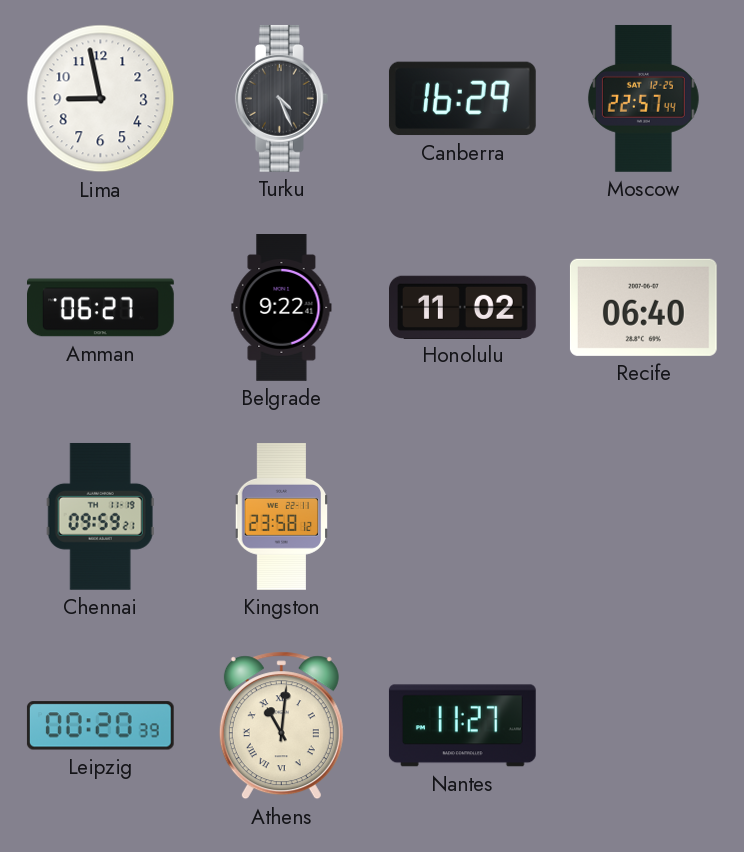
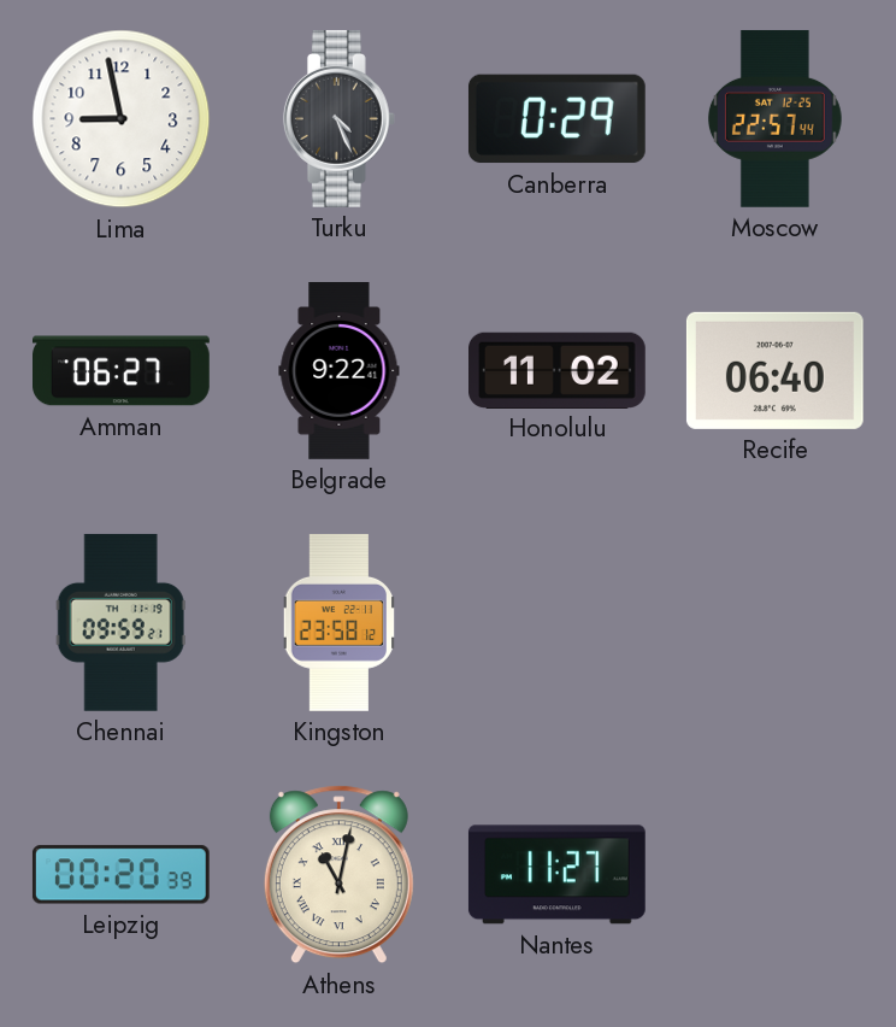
Canberra: 16:29 -> 0:29
Athens: 11:01 -> 11:02
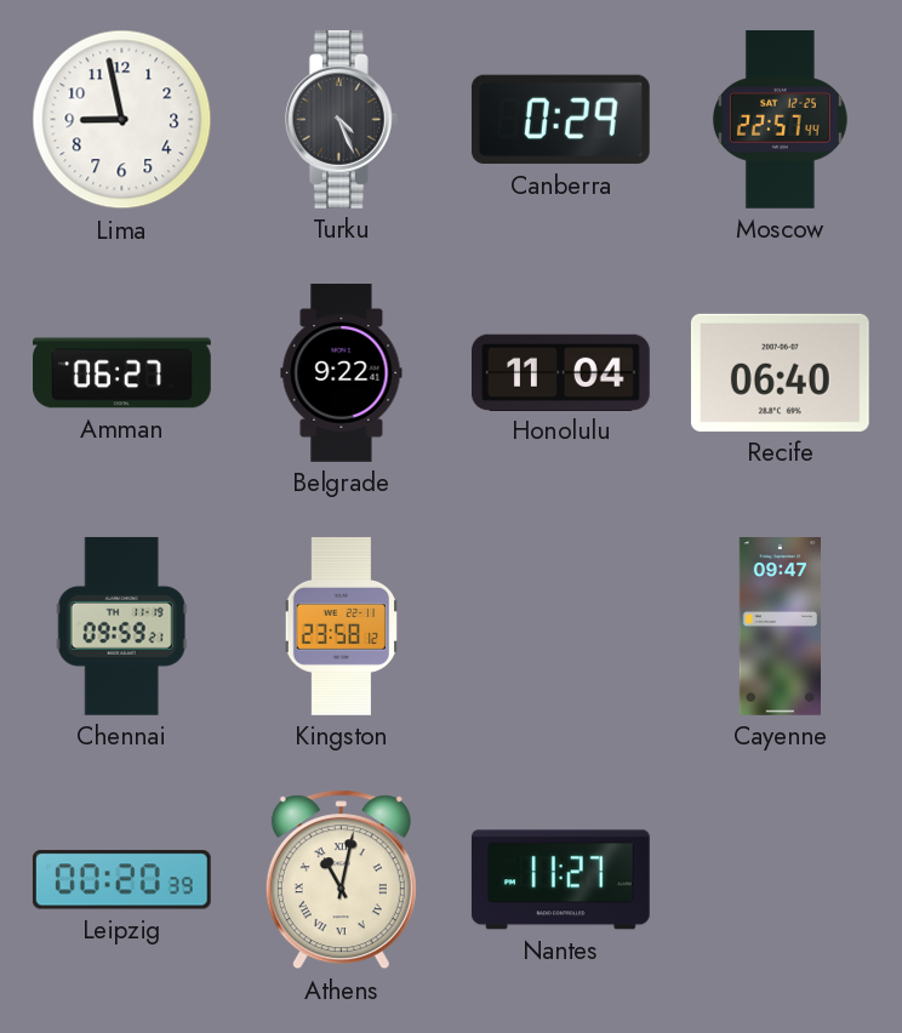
Honolulu: 11:02 -> 11:04
Cayenne: none -> 09:47
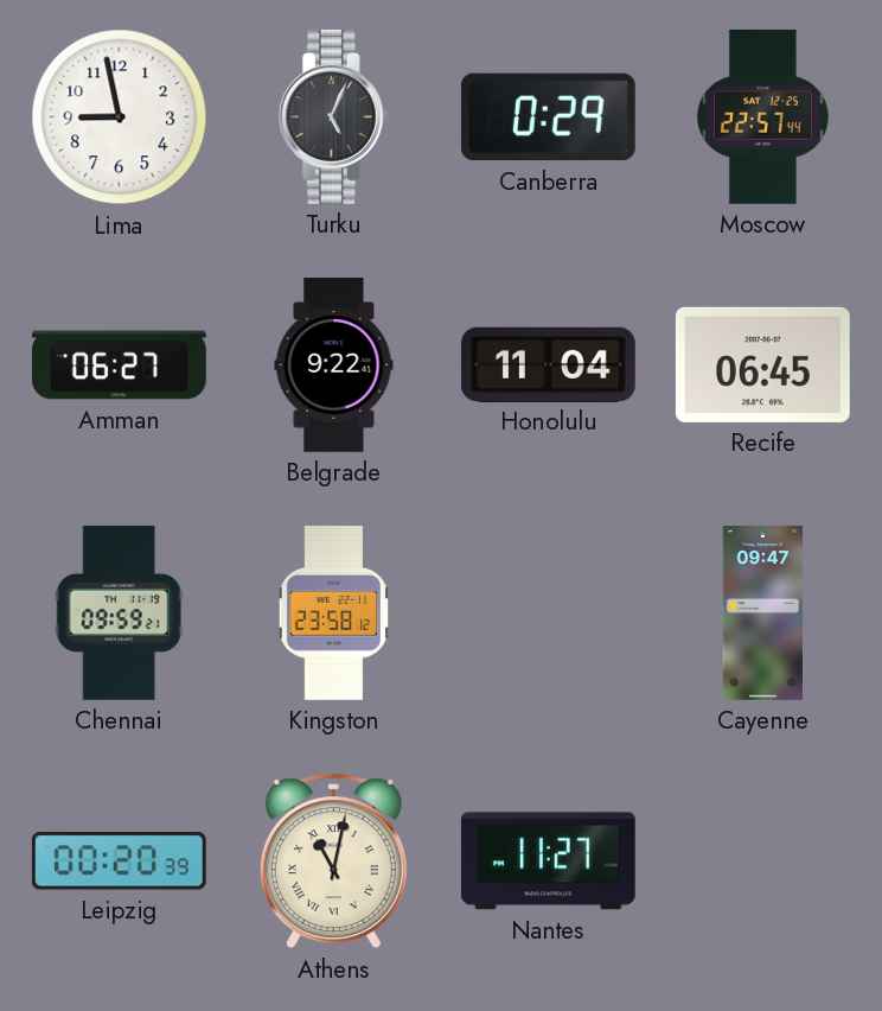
Turku: 4:26 -> 5:04
Recife: 06:40 -> 06:45
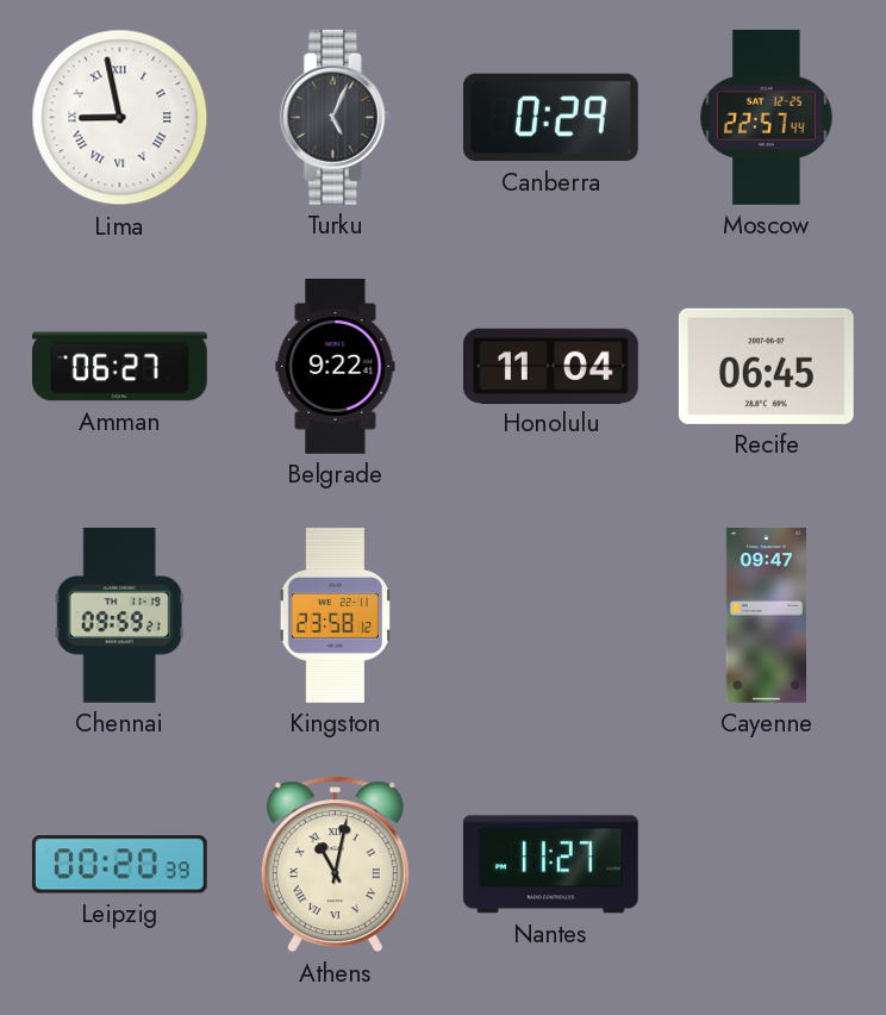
Lima numerals: Arabic -> Roman
